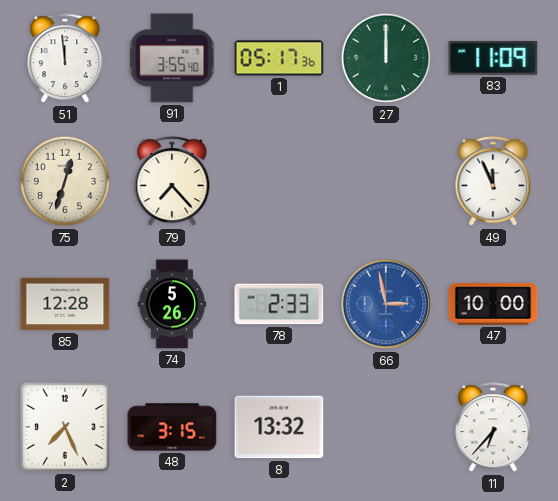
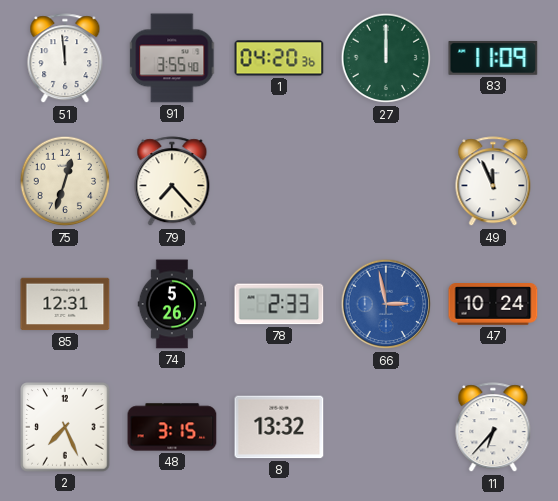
1: 05:17 -> 04:20
85: 12:28 -> 12:31
47: 10:00 -> 10:24
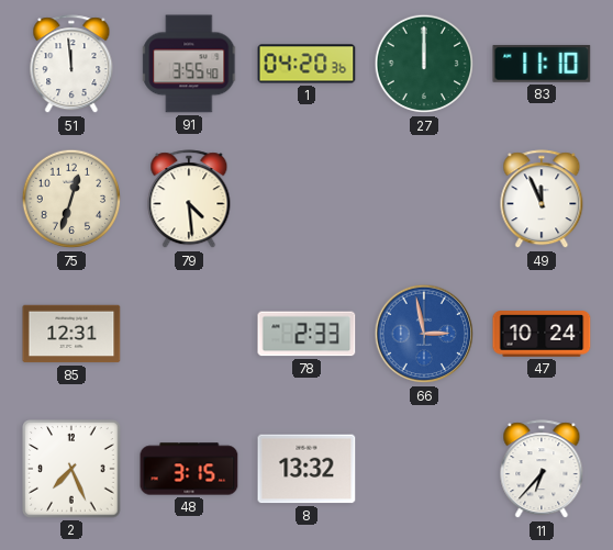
83: 11:09 -> 11:10
79: 7:23 -> 4:29
74: 5:26 -> none
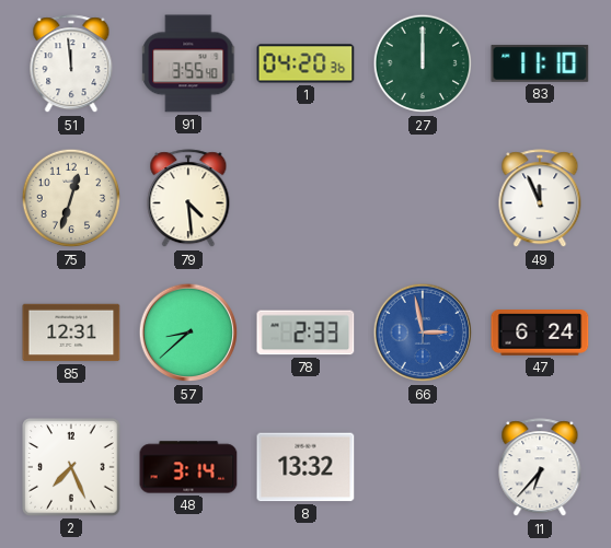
57: none -> 8:38
47: 10:24 -> 6:24
48: 3:15 -> 3:14
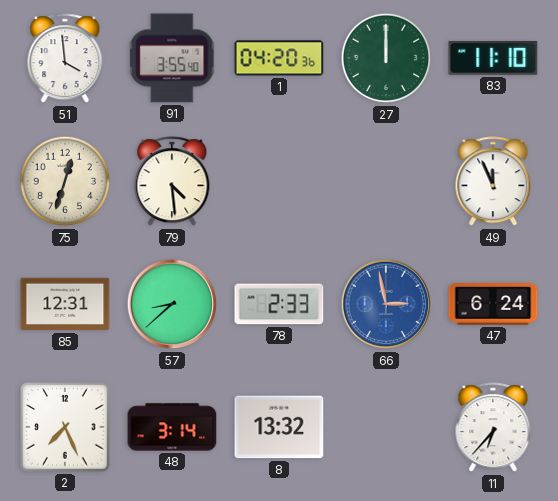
51: 11:59 -> 3:59
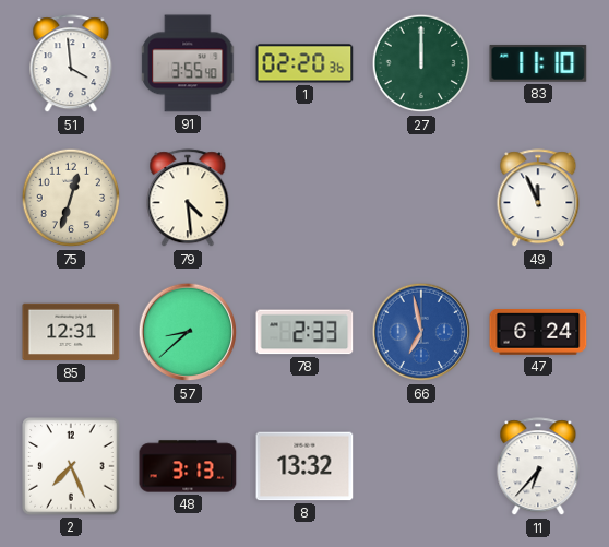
1: 04:20 -> 02:20
66: 2:58 -> 6:58
48: 3:14 -> 3:13
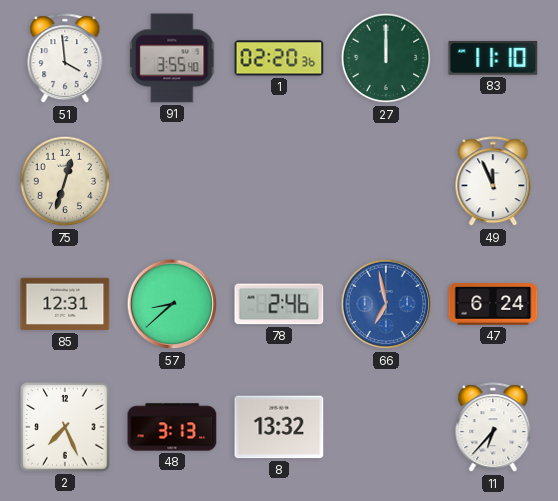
79: 4:29 -> none
78: 2:33 -> 2:46
